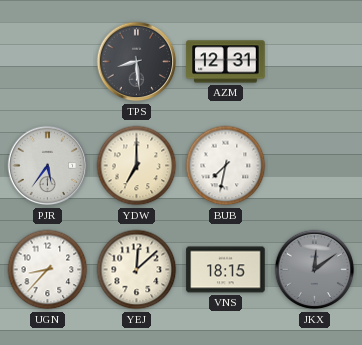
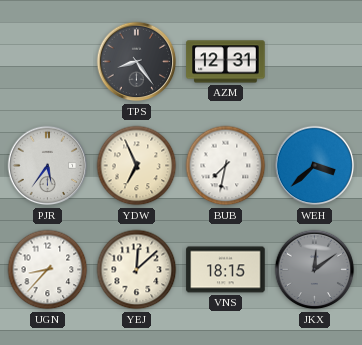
TPS: 8:29 -> 8:24
YDW: 7:00 -> 6:56
WEH: none -> 3:38
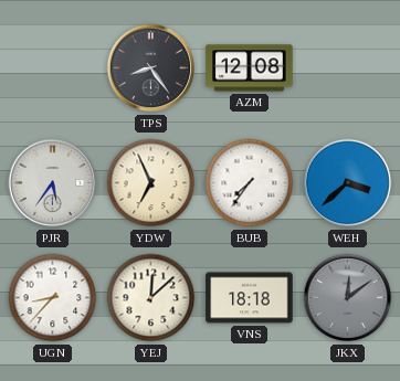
AZM: 12:31 -> 12:08
BUB: 7:32 -> 7:36
VNS: 18:15 -> 18:18
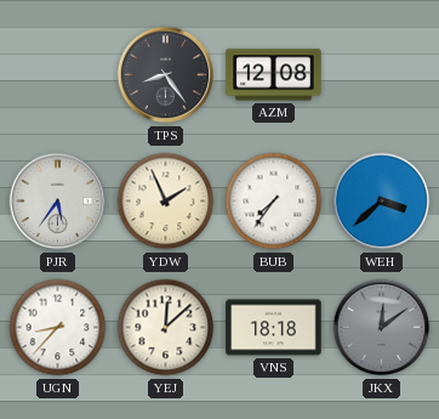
YDW: 6:56 -> 1:56
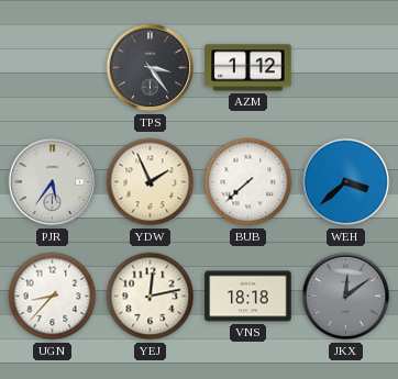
TPS: 8:24 -> 3:24
AZM: 12:08 -> 1:12
BUB: 7:36 -> 7:38
YEJ: 12:08 -> 12:13
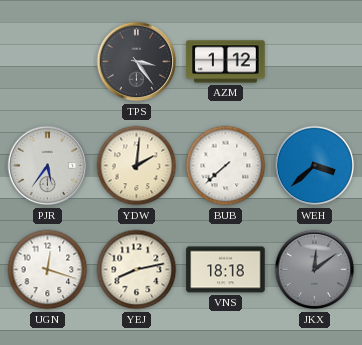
YDW: 1:56 -> 2:01
UGN: 8:37 -> 12:18
YEJ: 12:13 -> 8:13
